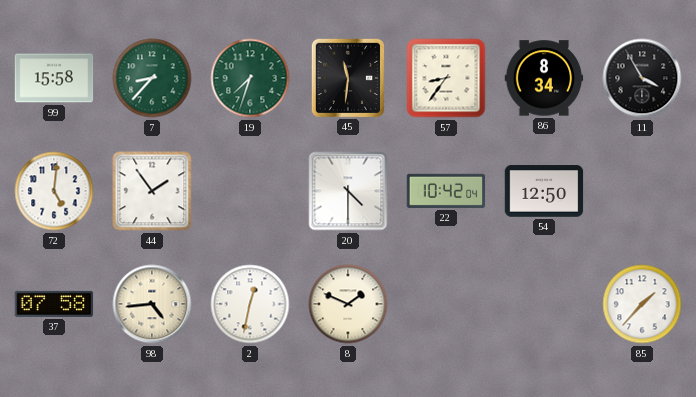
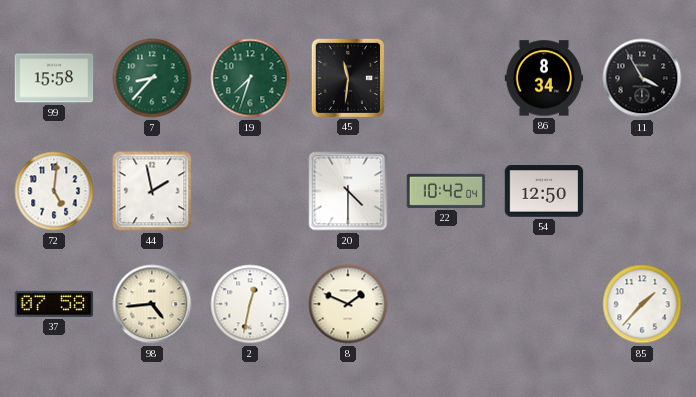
57: 8:36 -> none
44: 1:54 -> 1:58
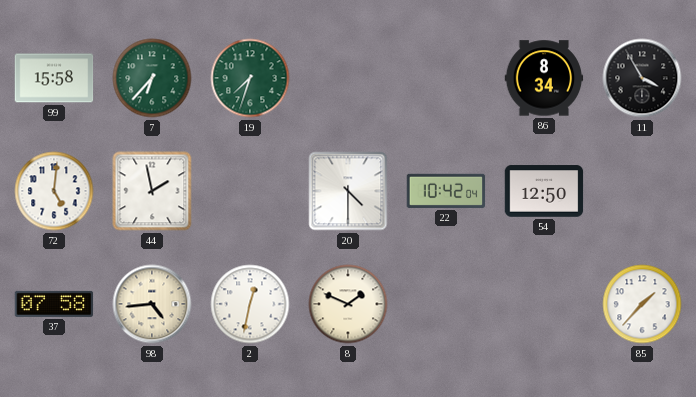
7: 8:37 -> 6:37
45: 11:31 -> none
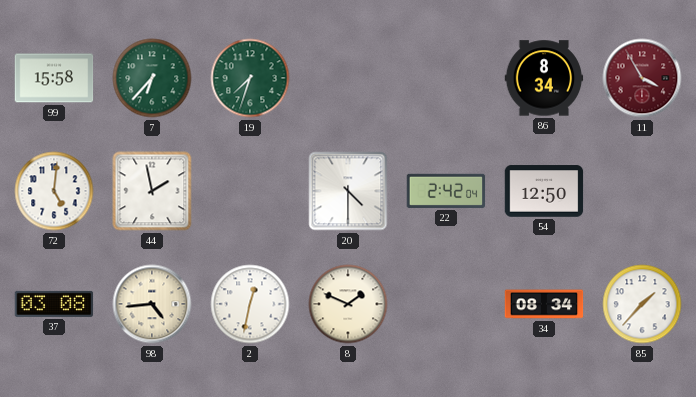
11 dial: black -> burgundy
22: 10:42 -> 2:42
37: 07:58 -> 03:08
34: none -> 08:34
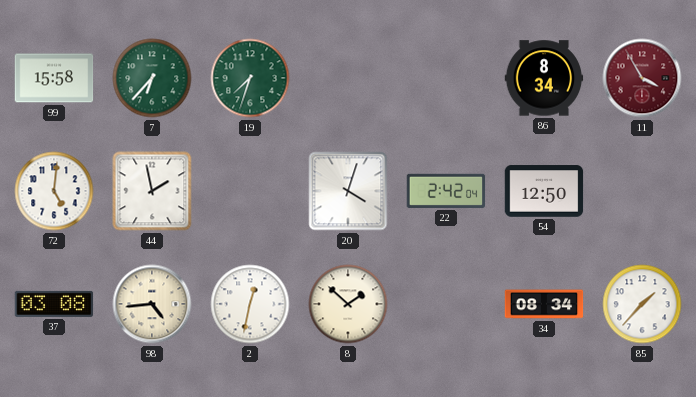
20: 4:30 -> 4:03
8: 1:49 -> 1:52
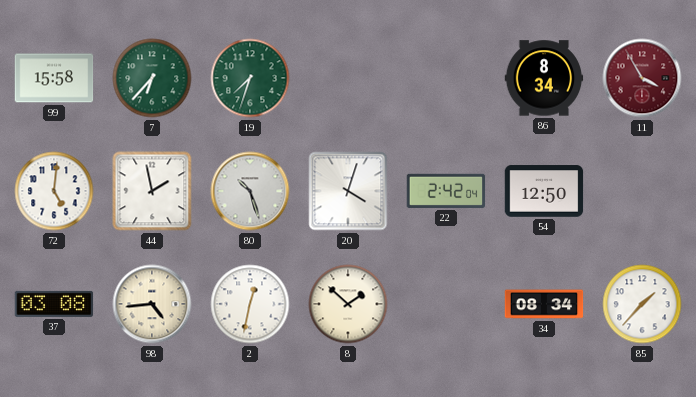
80: none -> 10:27
